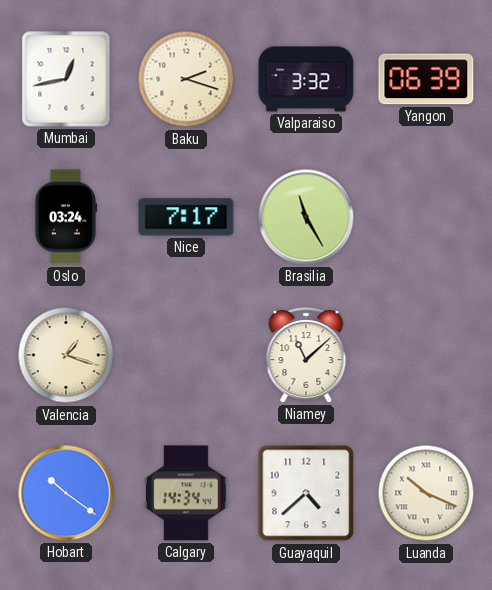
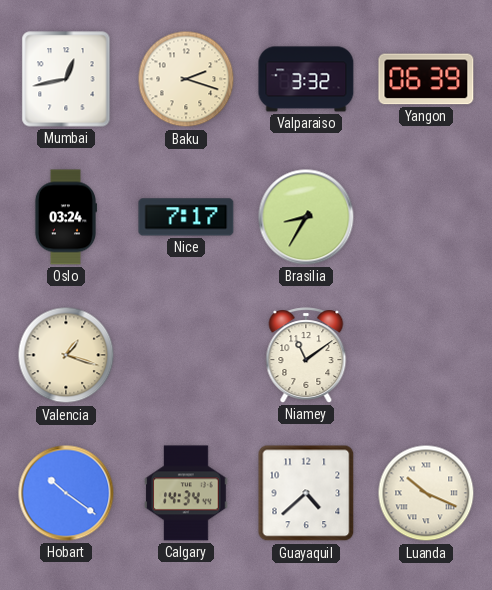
Brasilia: 11:25 -> 8:35
Niamey: 11:08 -> 11:09
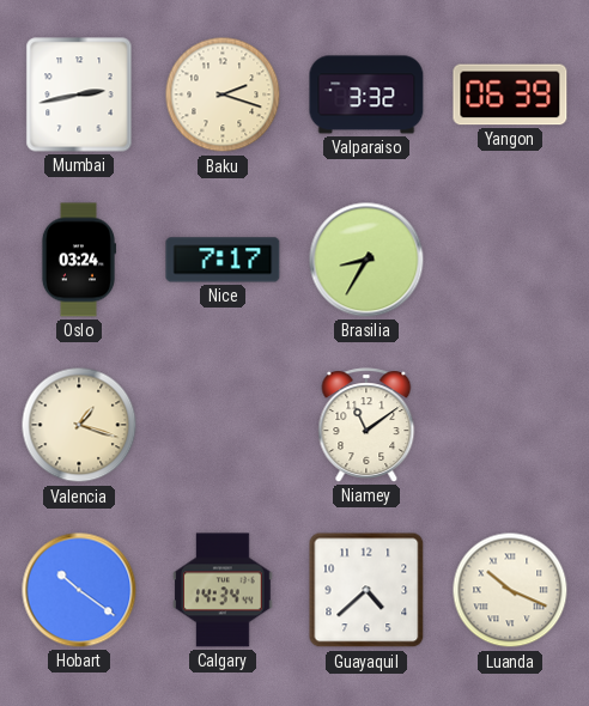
Mumbai: 12:43 -> 2:43
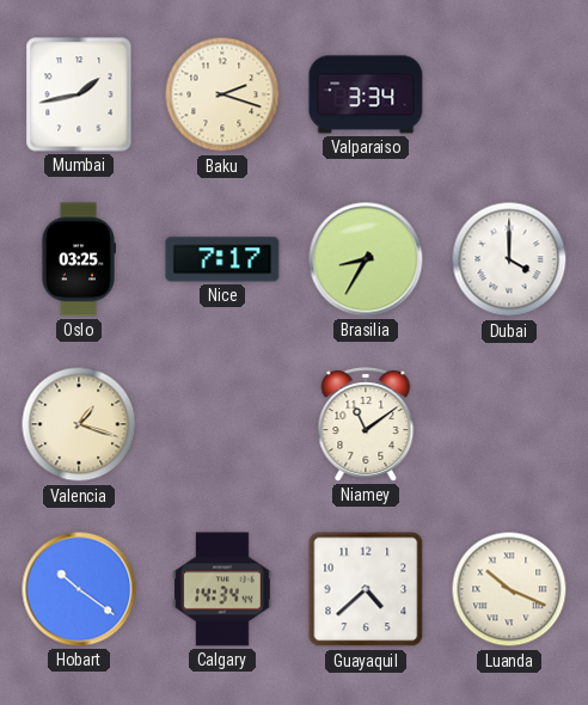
Mumbai: 2:43 -> 1:43
Valparaiso: 3:32 -> 3:34
Yangon: 06:39 -> none
Oslo: 03:24 -> 03:25
Dubai: none -> 4:00
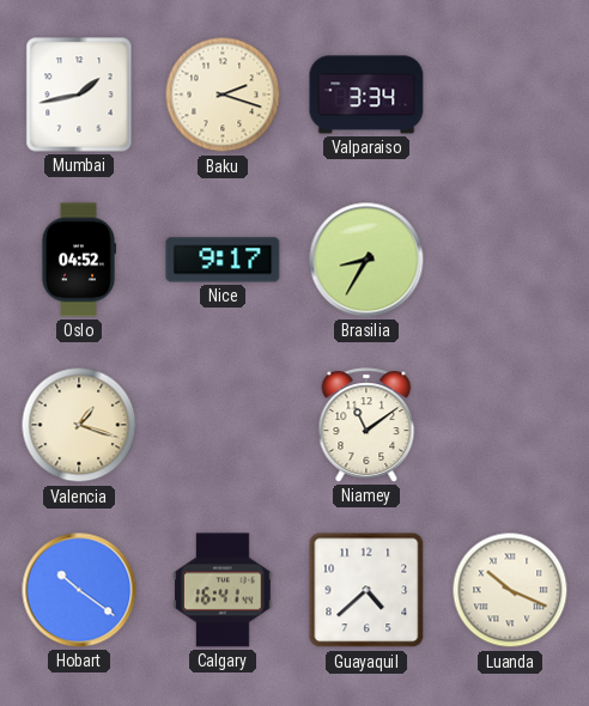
Oslo: 03:25 -> 04:52
Nice: 7:17 -> 9:17
Dubai: 4:00 -> none
Calgary: 14:34 -> 16:41
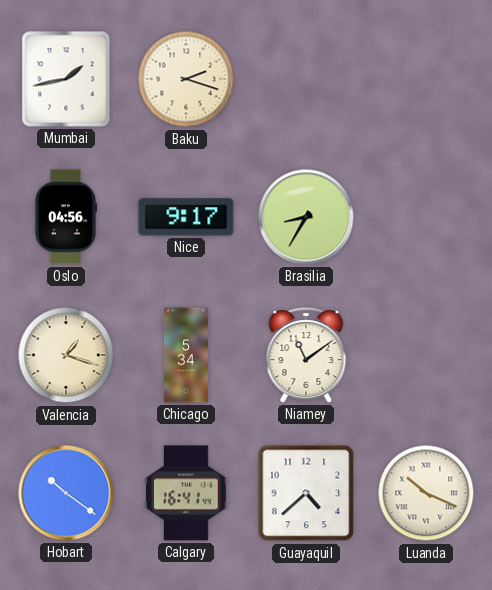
Valparaiso: 3:34 -> none
Oslo: 04:52 -> 04:56
Chicago: none -> 5:34
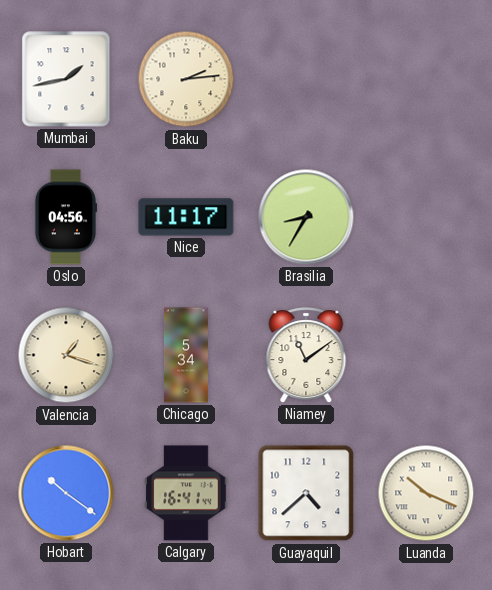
Baku: 2:18 -> 2:14
Nice: 9:17 -> 11:17
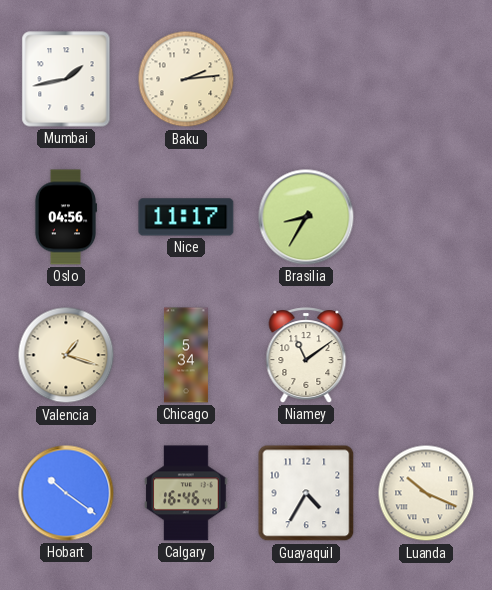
Calgary: 16:41 -> 16:46
Guayaquil: 4:38 -> 4:35
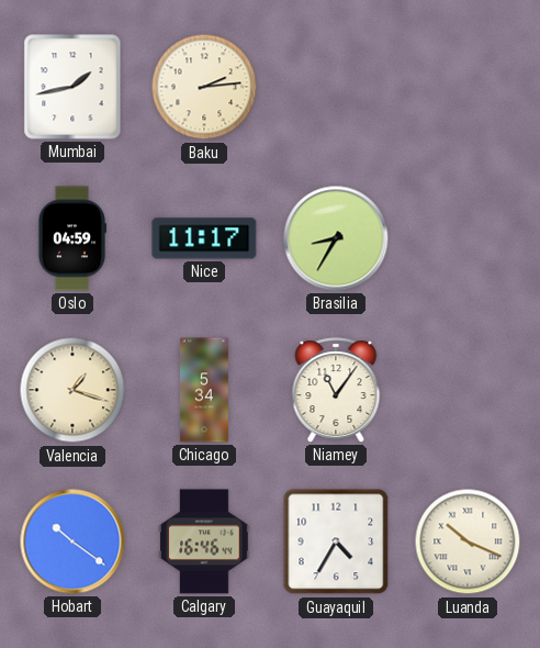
Oslo: 04:56 -> 04:59
Niamey: 11:09 -> 11:06
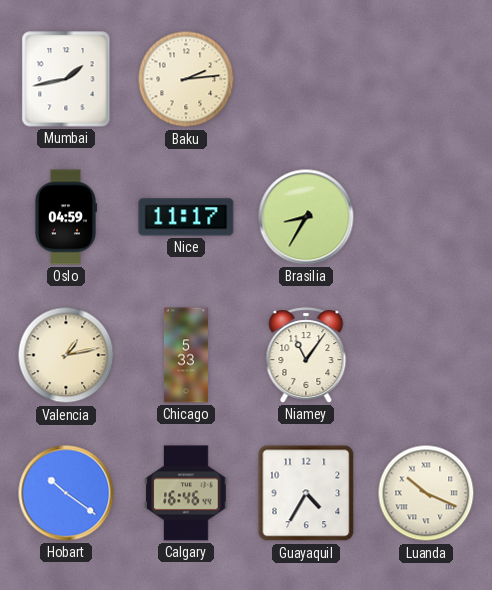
Valencia: 1:18 -> 1:13
Chicago: 5:34 -> 5:33
